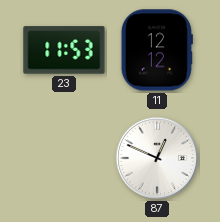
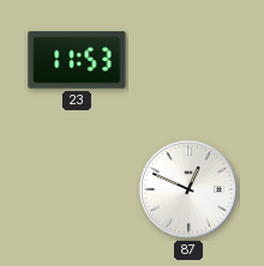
11: 12:12 -> none
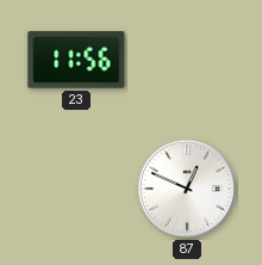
23: 11:53 -> 11:56
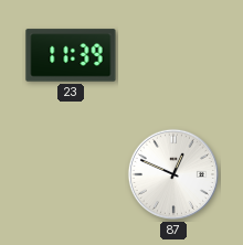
23: 11:56 -> 11:39
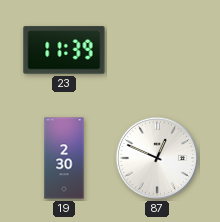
19: none -> 2:30
